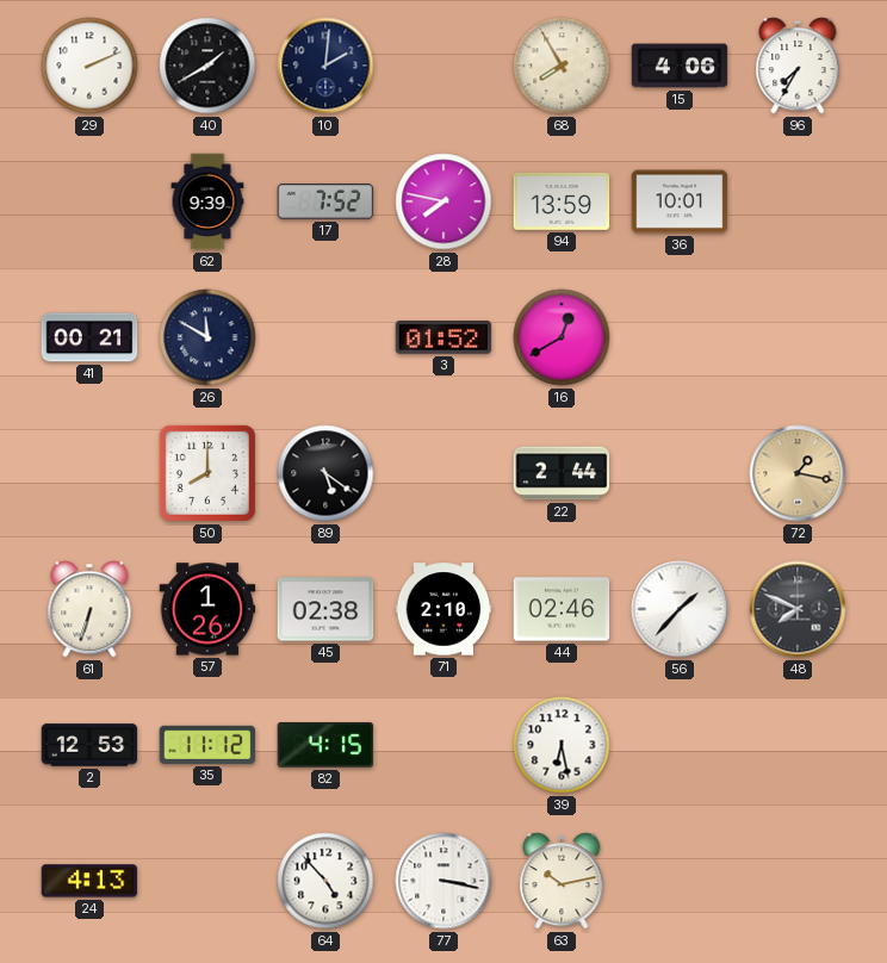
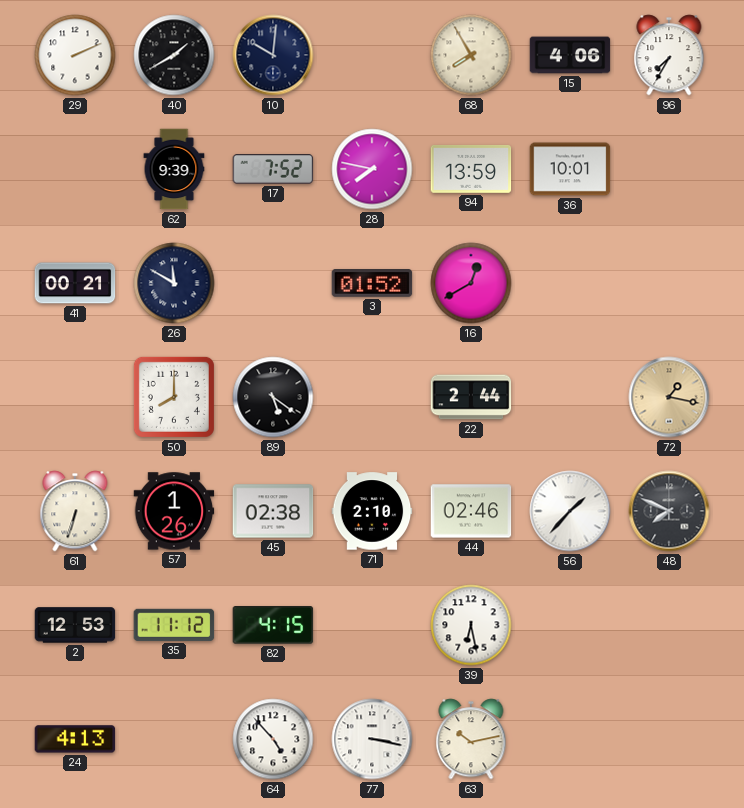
10: 2:01 -> 10:01
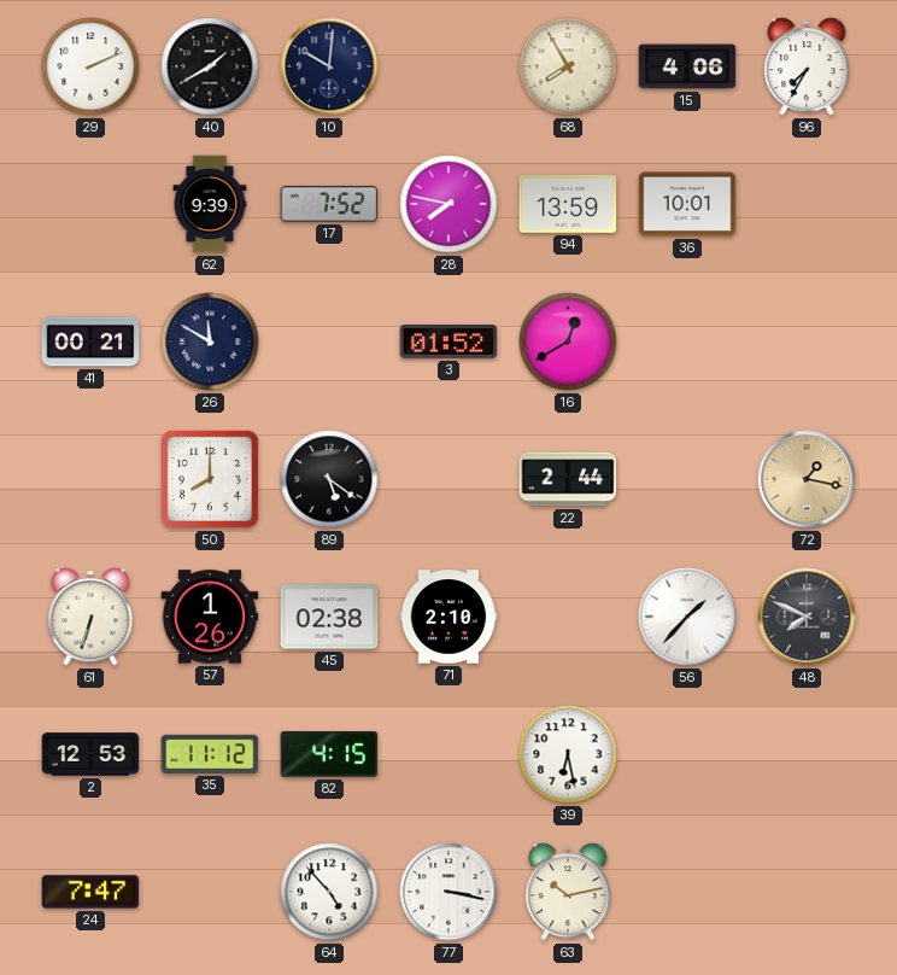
44: 02:46 -> none
24: 4:13 -> 7:47
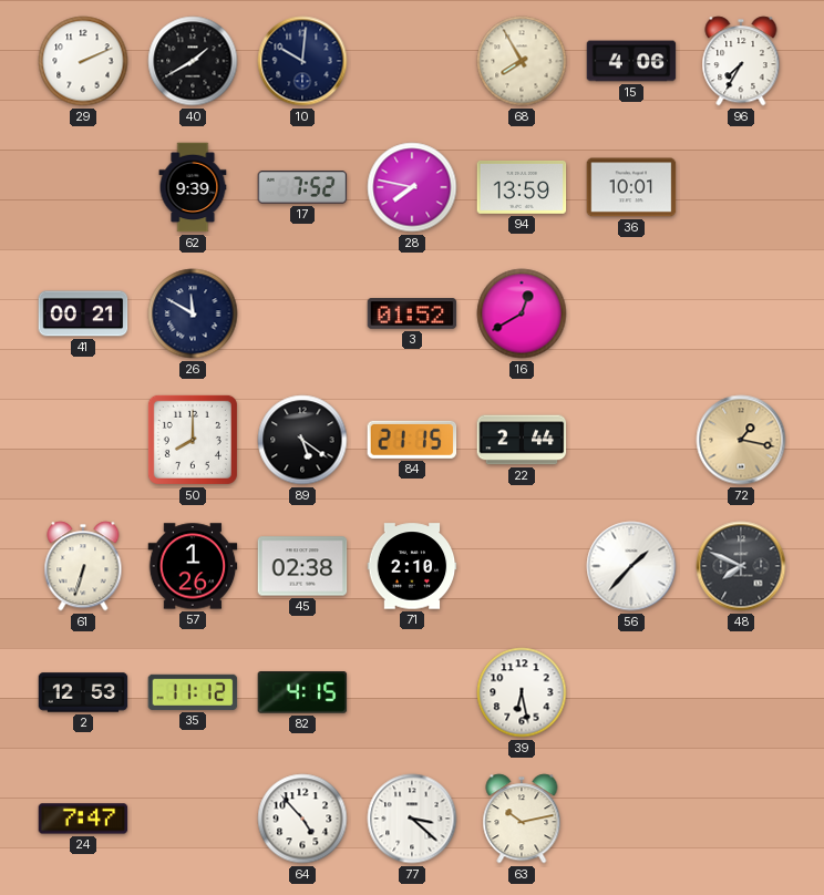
84: none -> 21:15
77: 3:17 -> 3:22
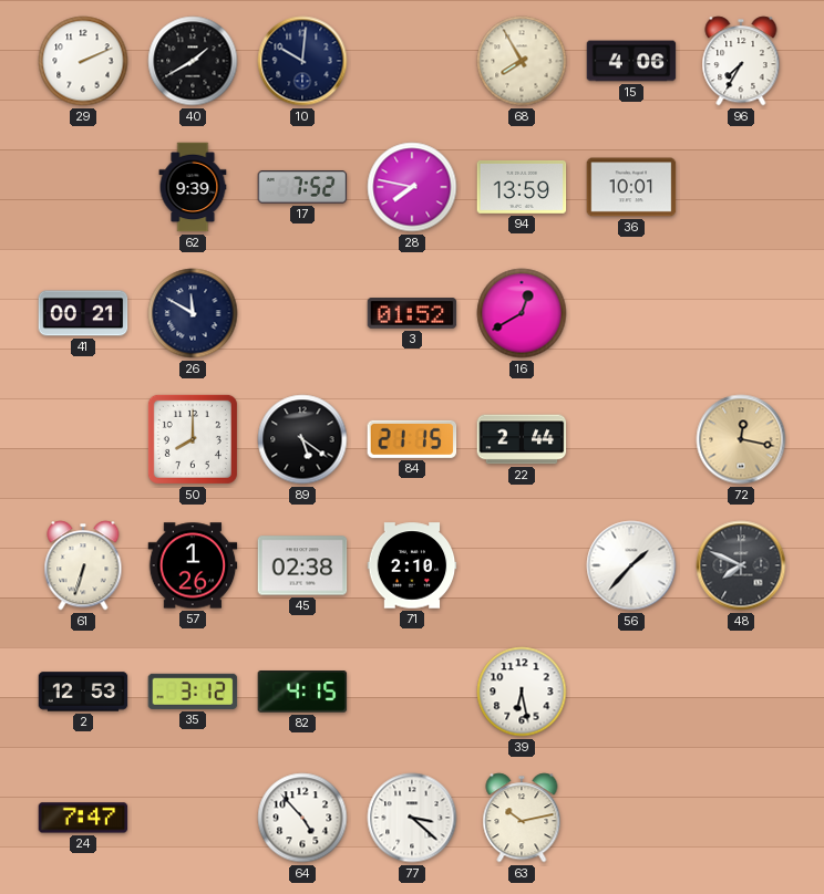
72: 1:17 -> 12:17
35: 11:12 -> 3:12
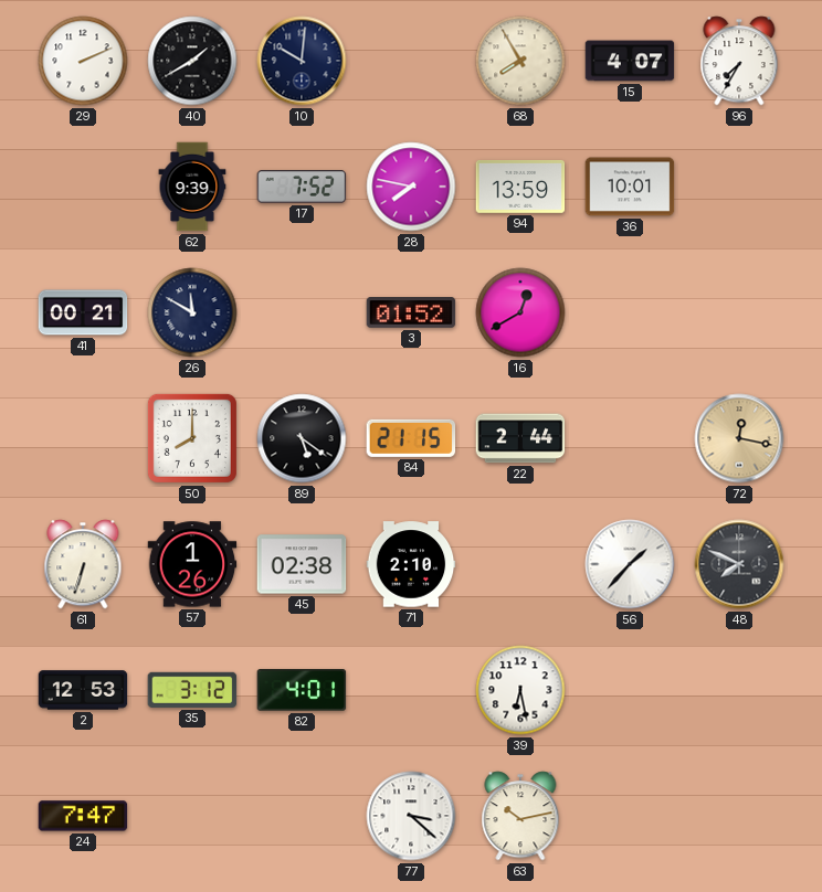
15: 4:06 -> 4:07
82: 4:15 -> 4:01
64: 4:53 -> none
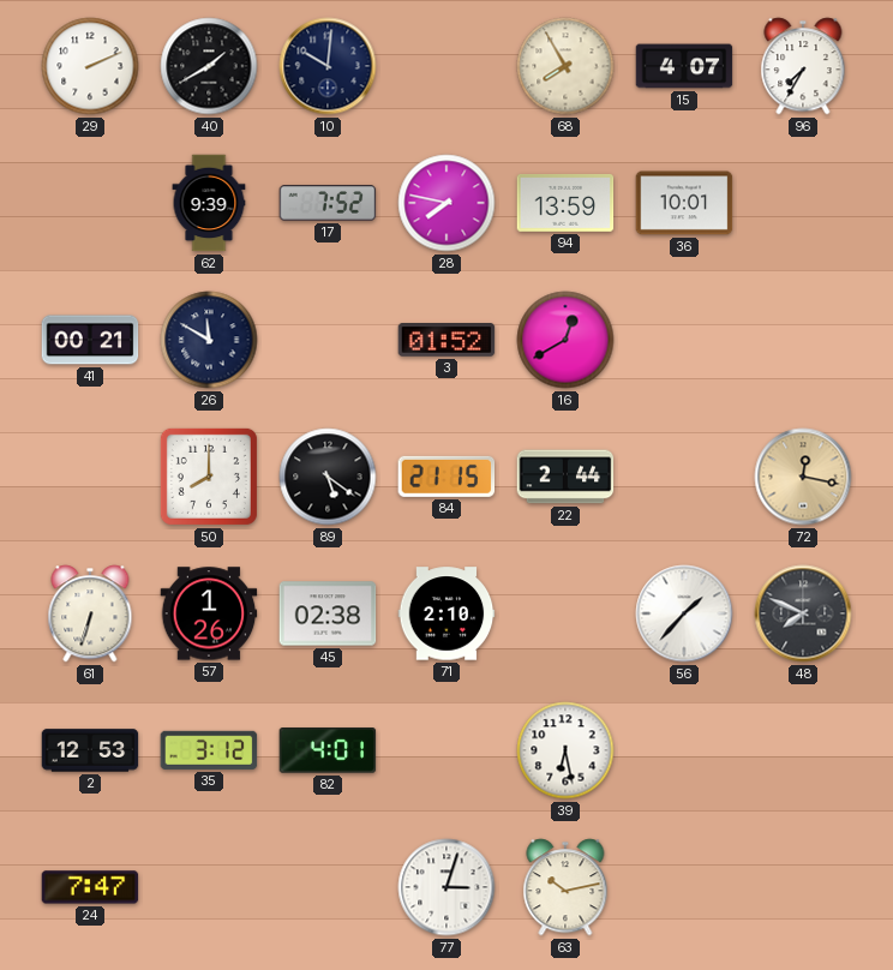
77: 3:22 -> 3:03
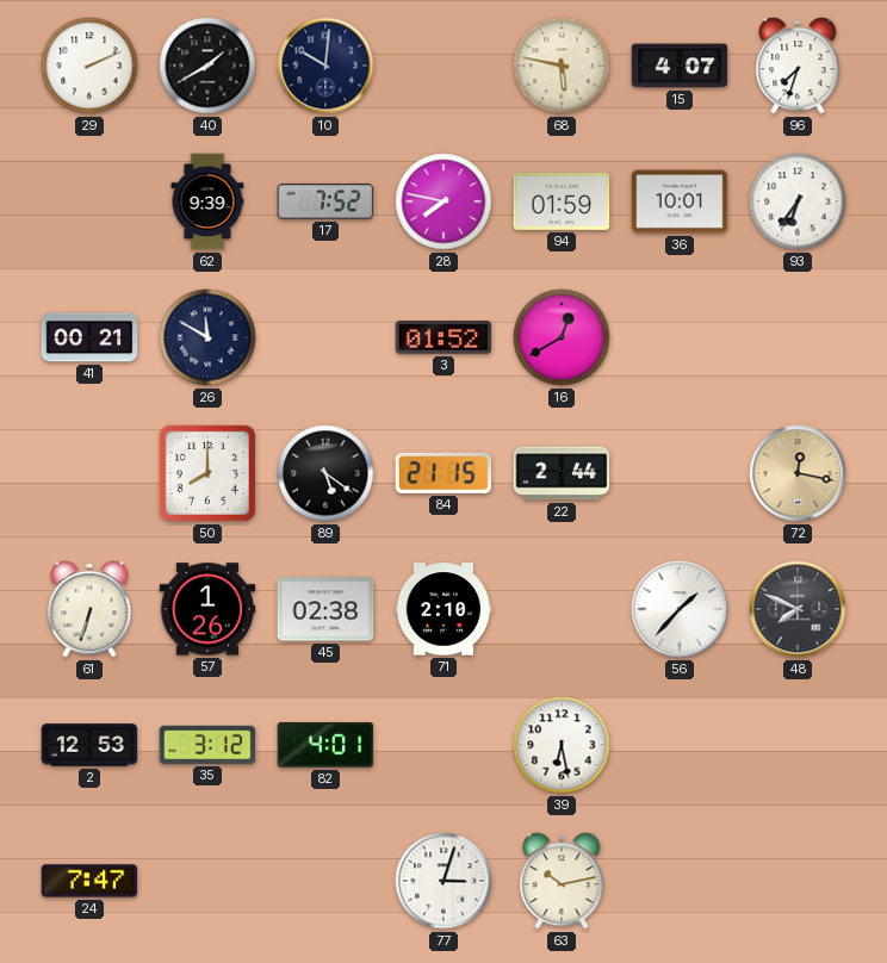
68: 7:55 -> 5:47
96: 7:35 -> 7:33
94: 13:59 -> 01:59
93: none -> 6:36
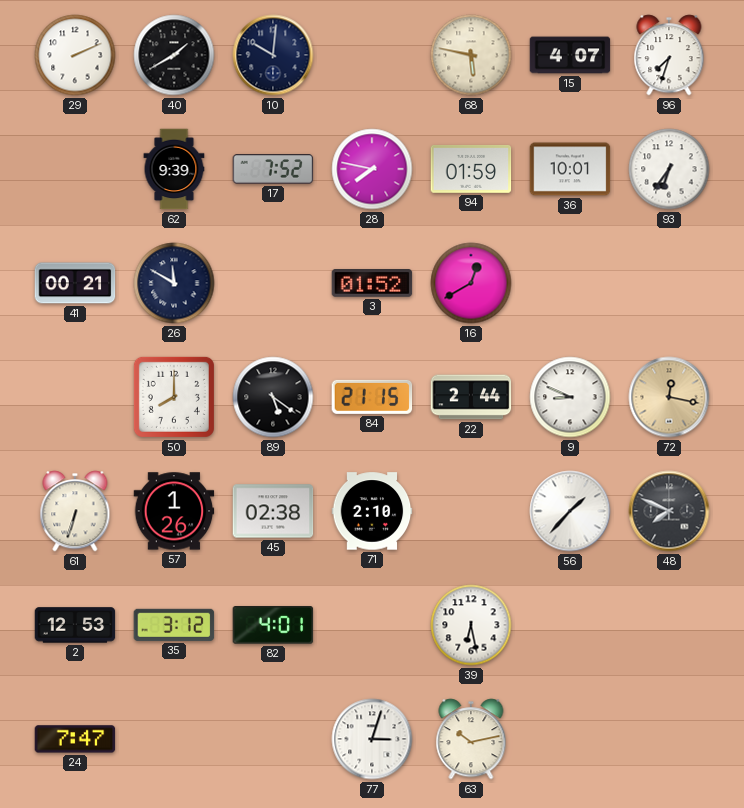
9: none -> 8:49
